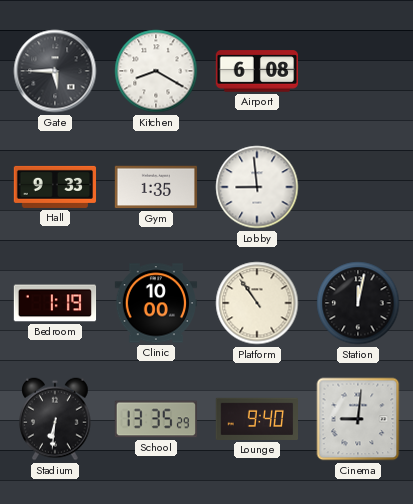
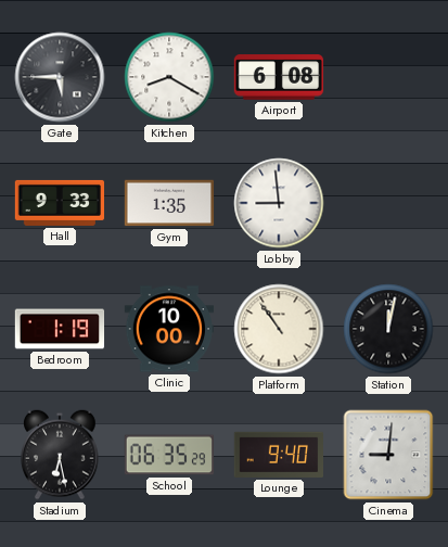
Stadium: 6:31 -> 6:28
School: 13:35 -> 06:35
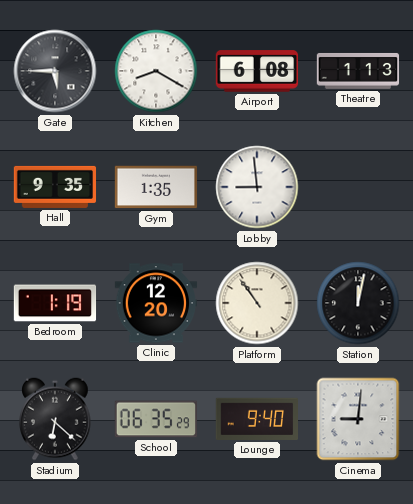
Theatre: none -> 1:13
Hall: 9:33 -> 9:35
Clinic: 10:00 -> 12:20
Stadium: 6:28 -> 6:22
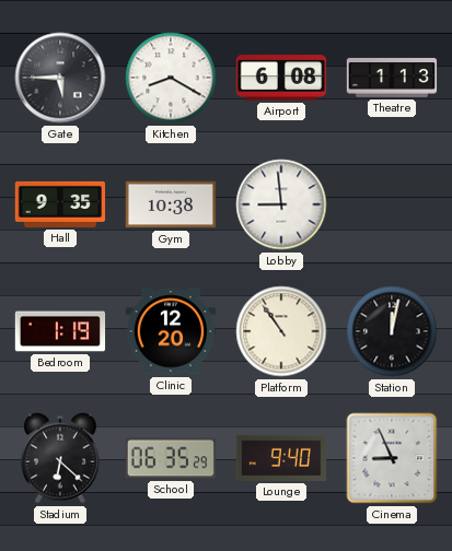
Gym: 1:35 -> 10:38
Cinema: 9:01 -> 8:56
